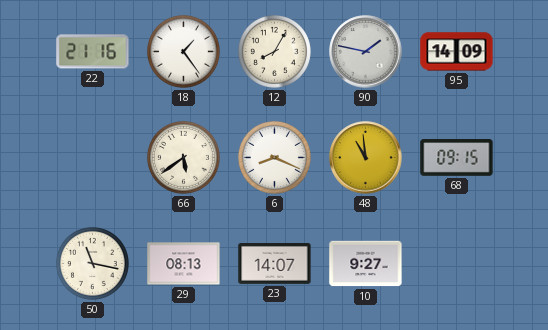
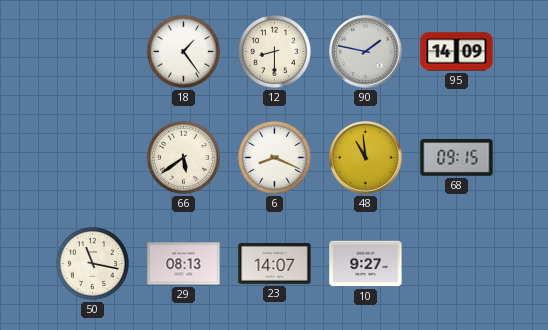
22: 21:16 -> none
12: 8:05 -> 8:30
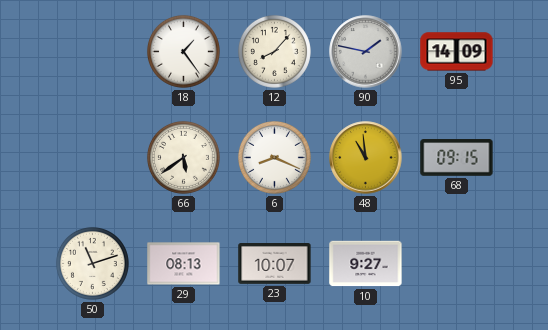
12: 8:30 -> 8:07
50: 11:17 -> 11:12
23: 14:07 -> 10:07
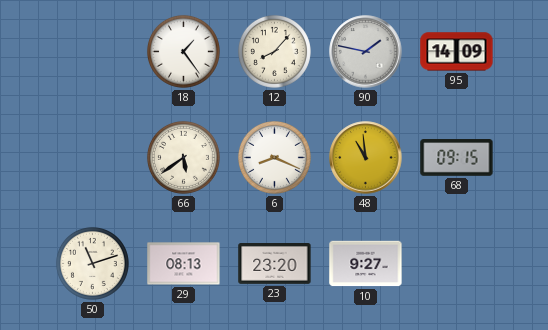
23: 10:07 -> 23:20
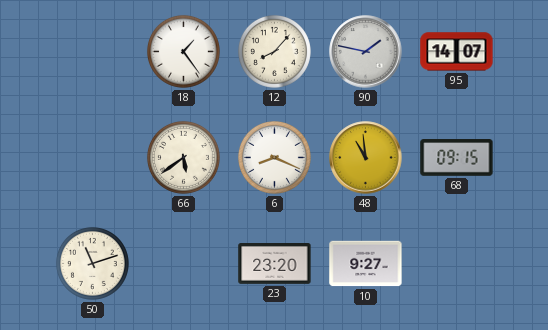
95: 14:09 -> 14:07
29: 08:13 -> none
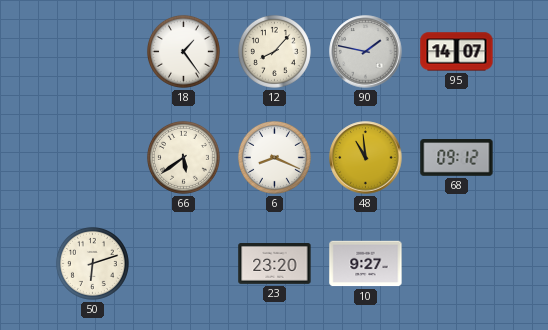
68: 09:15 -> 09:12
50: 11:12 -> 6:12
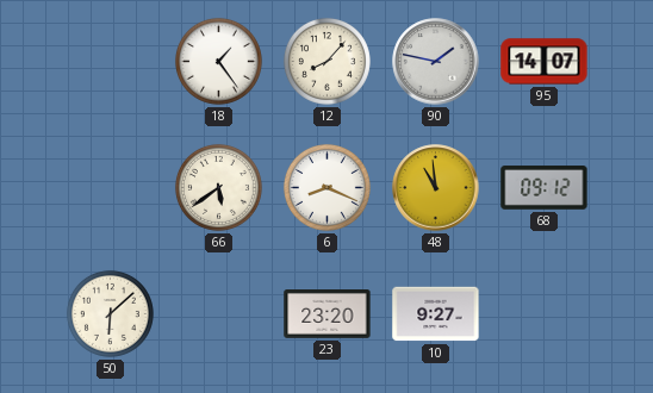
50: 6:12 -> 6:08
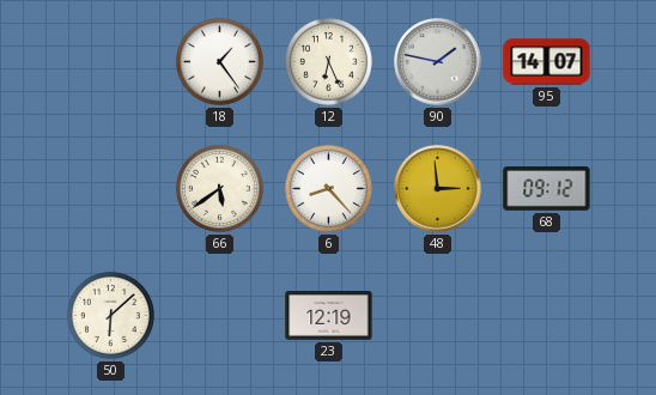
12: 8:07 -> 6:26
6: 8:19 -> 8:23
48: 10:59 -> 2:59
23: 23:20 -> 12:19
10: 9:27 -> none
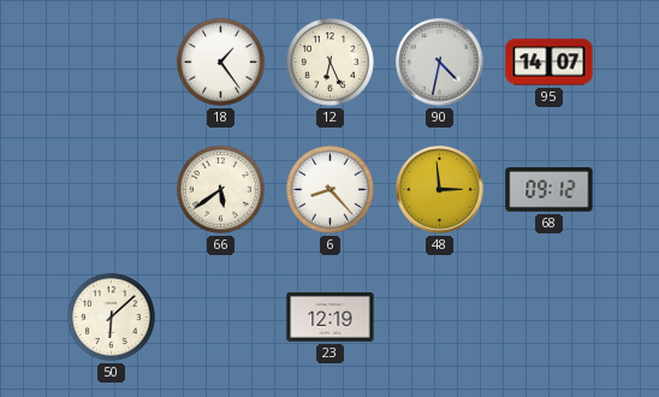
90: 1:47 -> 4:32
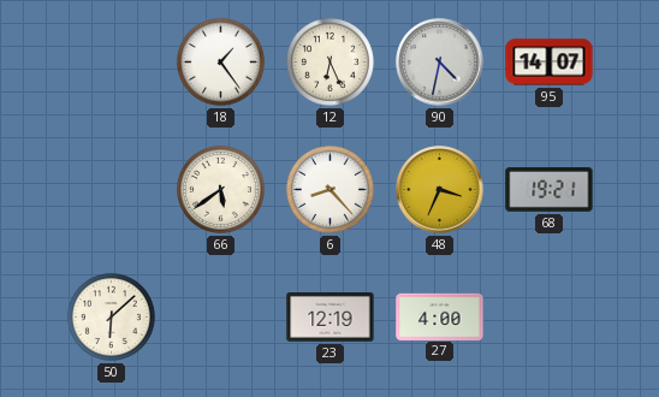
48: 2:59 -> 3:34
68: 09:12 -> 19:21
27: none -> 4:00
